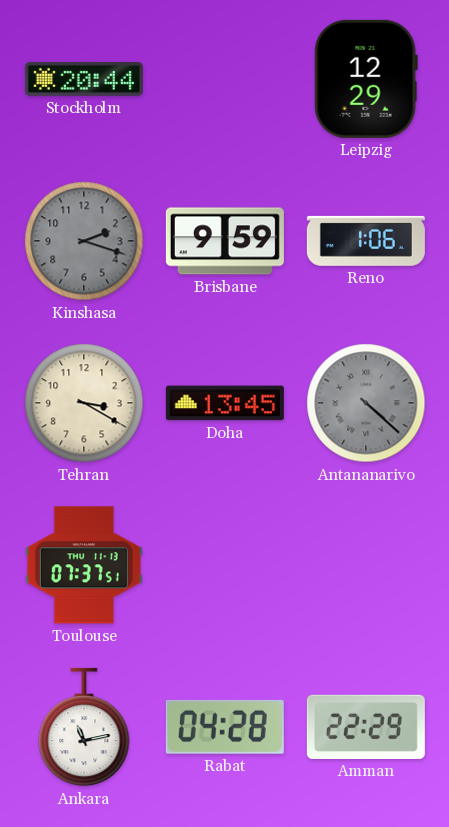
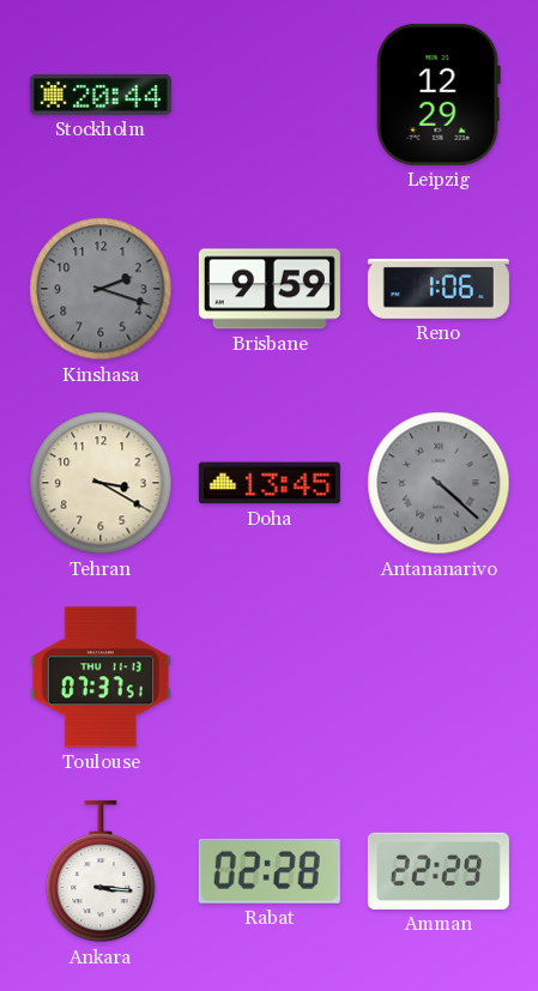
Ankara: 11:13 -> 3:16
Rabat: 04:28 -> 02:28
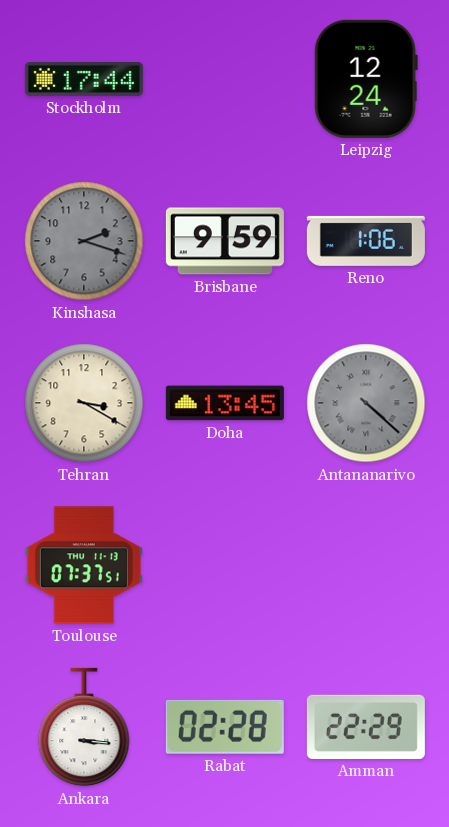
Stockholm: 20:44 -> 17:44
Leipzig: 12:29 -> 12:24
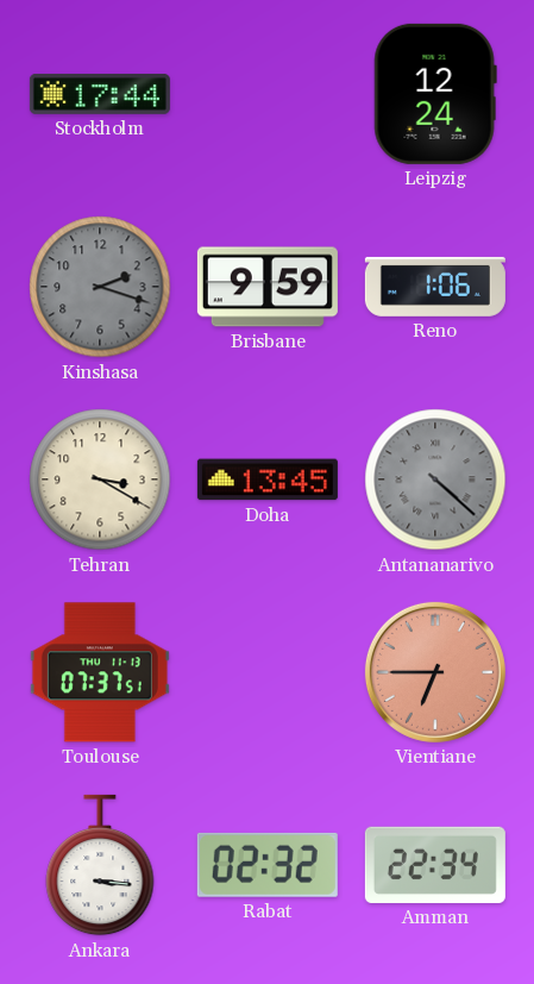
Vientiane: none -> 6:45
Rabat: 02:28 -> 02:32
Amman: 22:29 -> 22:34
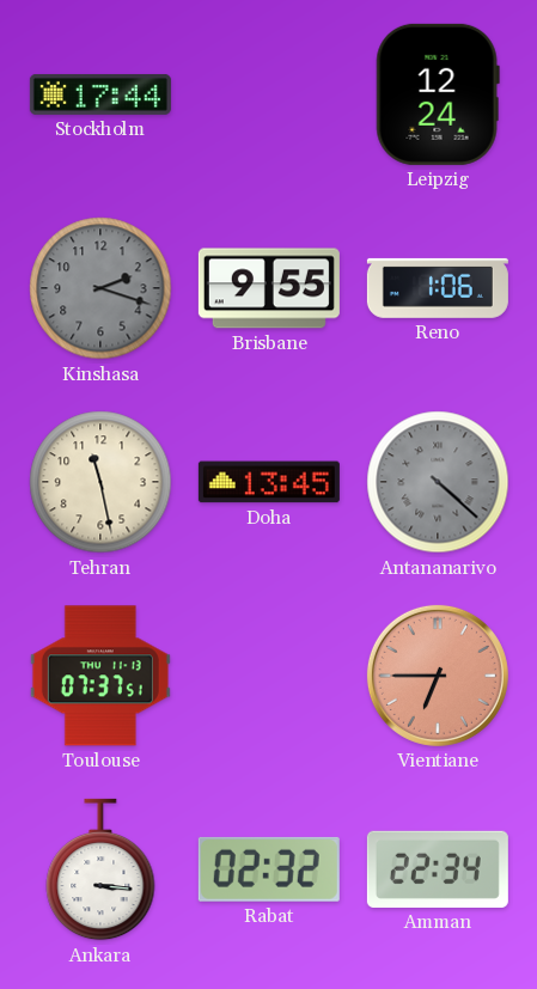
Brisbane: 9:59 -> 9:55
Tehran: 3:20 -> 11:28
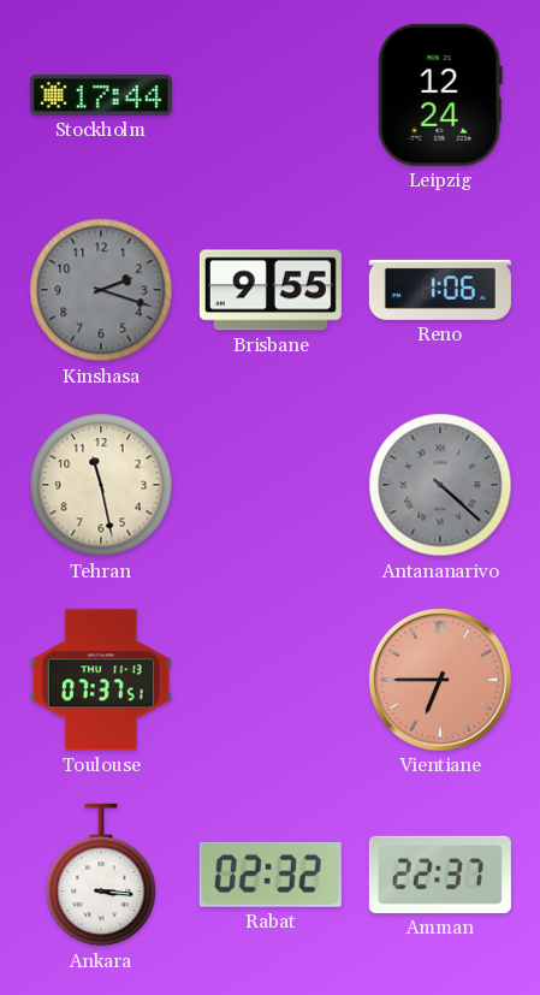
Doha: 13:45 -> none
Amman: 22:34 -> 22:37
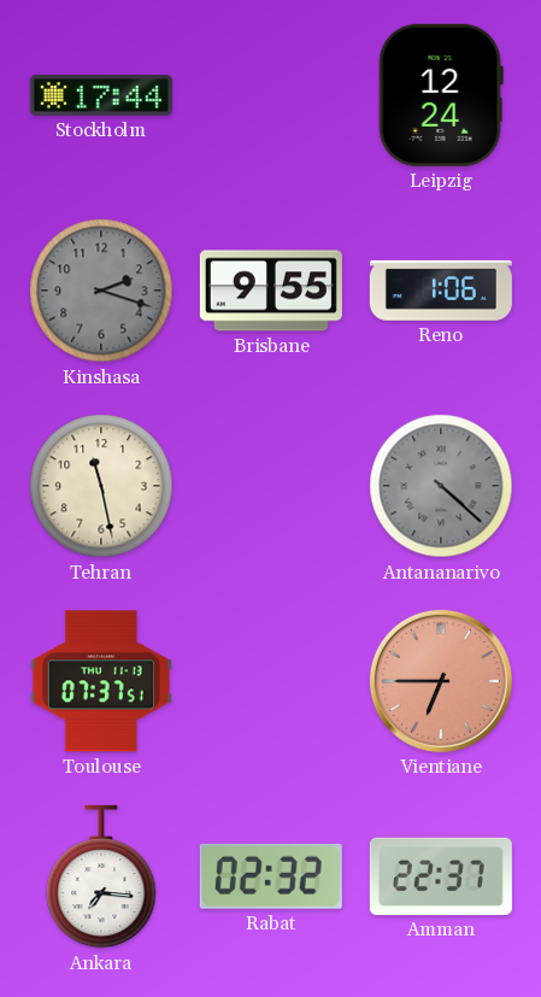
Ankara: 3:16 -> 7:16
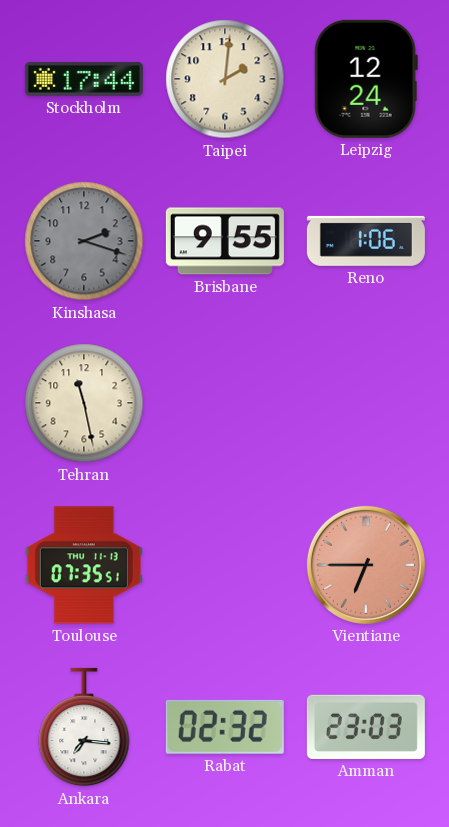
Taipei: none -> 2:01
Antananarivo: 4:22 -> none
Toulouse: 07:37 -> 07:35
Amman: 22:37 -> 23:03
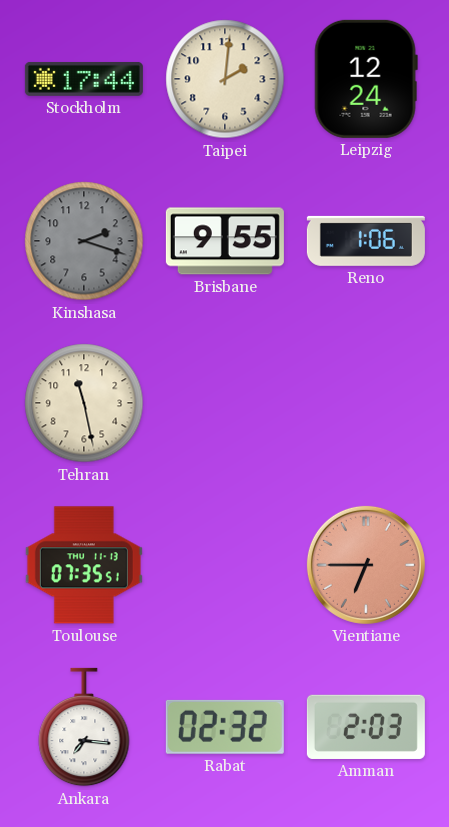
Amman: 23:03 -> 2:03
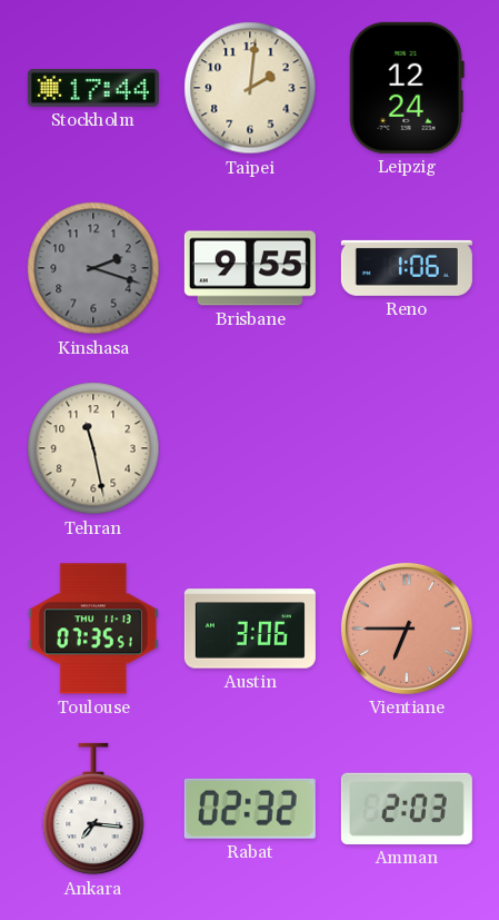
Austin: none -> 3:06
